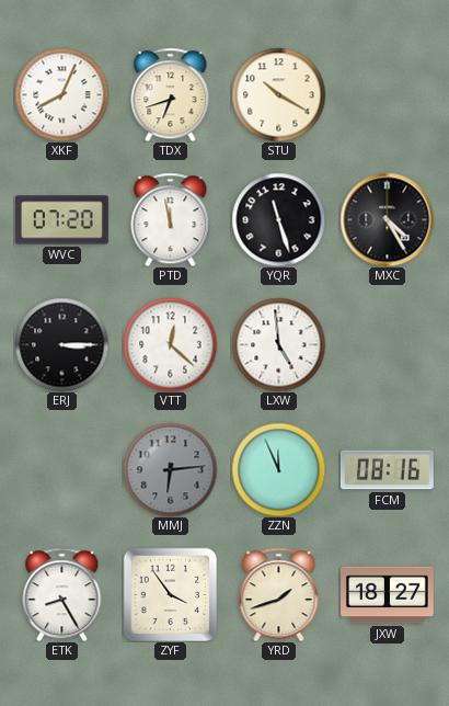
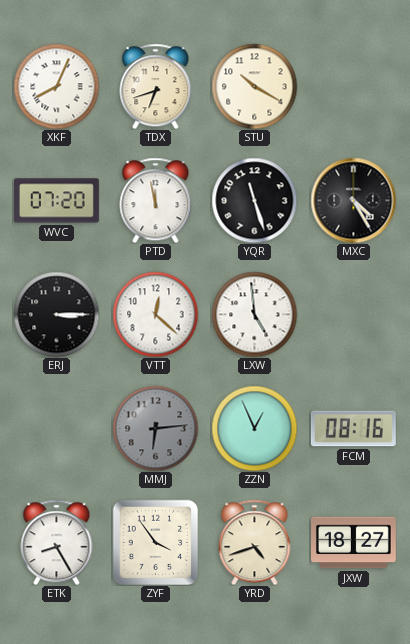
ZZN: 11:56 -> 12:56
YRD: 1:42 -> 4:42
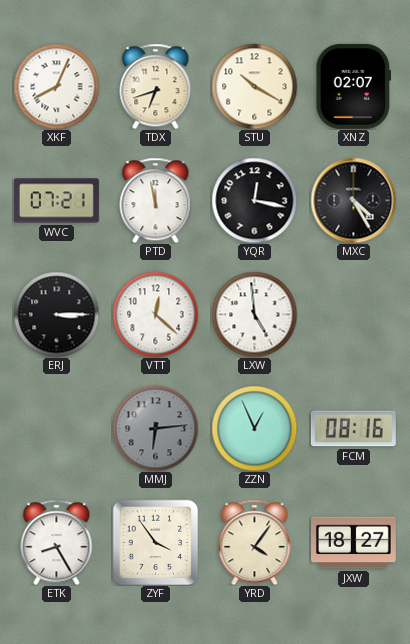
XNZ: none -> 02:07
WVC: 07:20 -> 07:21
YQR: 11:27 -> 12:17
YRD: 4:42 -> 4:06
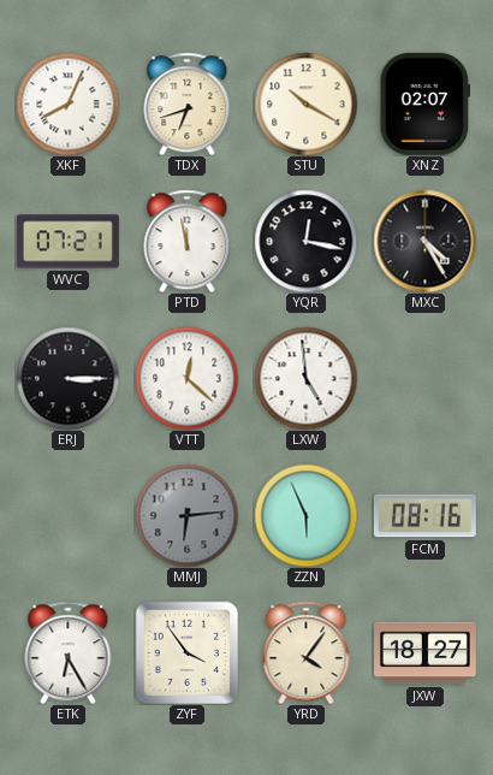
ZZN: 12:56 -> 5:56
ETK: 8:25 -> 6:25
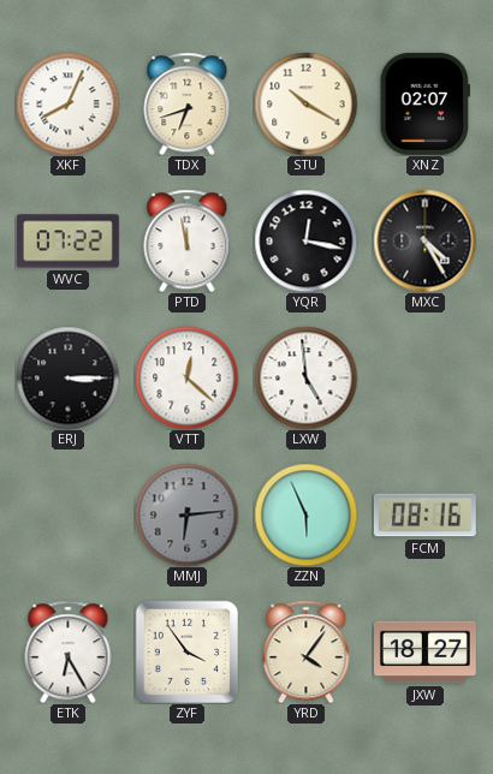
WVC: 07:21 -> 07:22
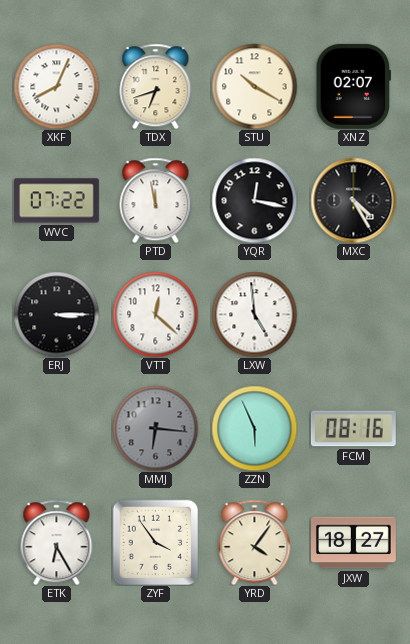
MMJ: 6:14 -> 6:16
